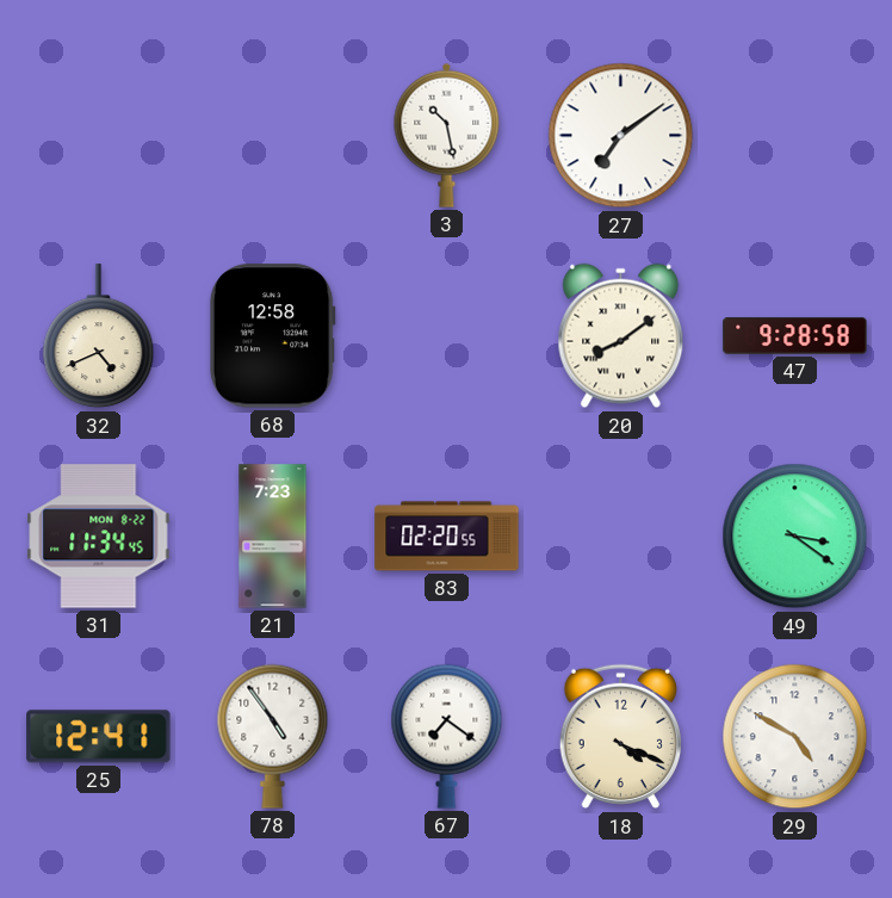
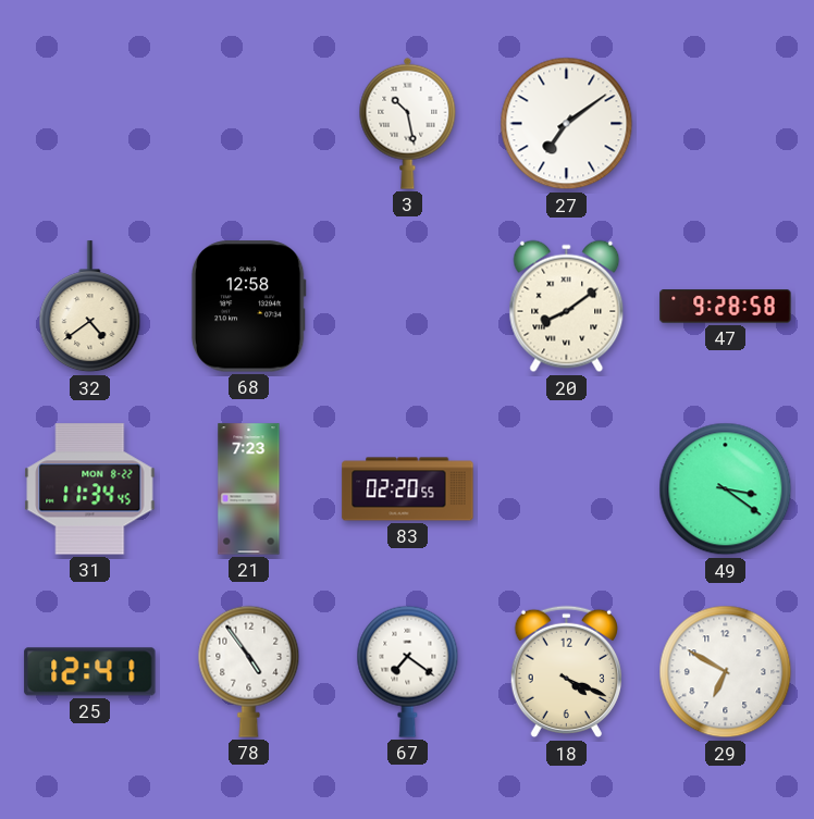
32: 4:41 -> 4:39
29: 4:50 -> 6:50
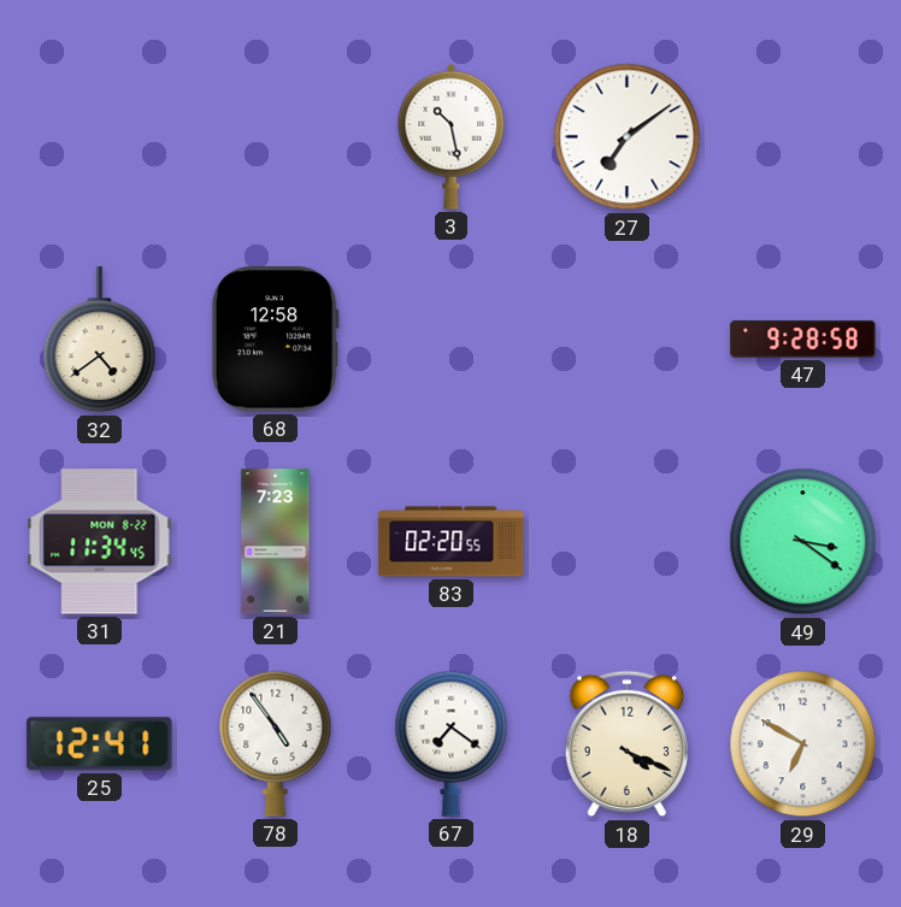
20: 8:09 -> none
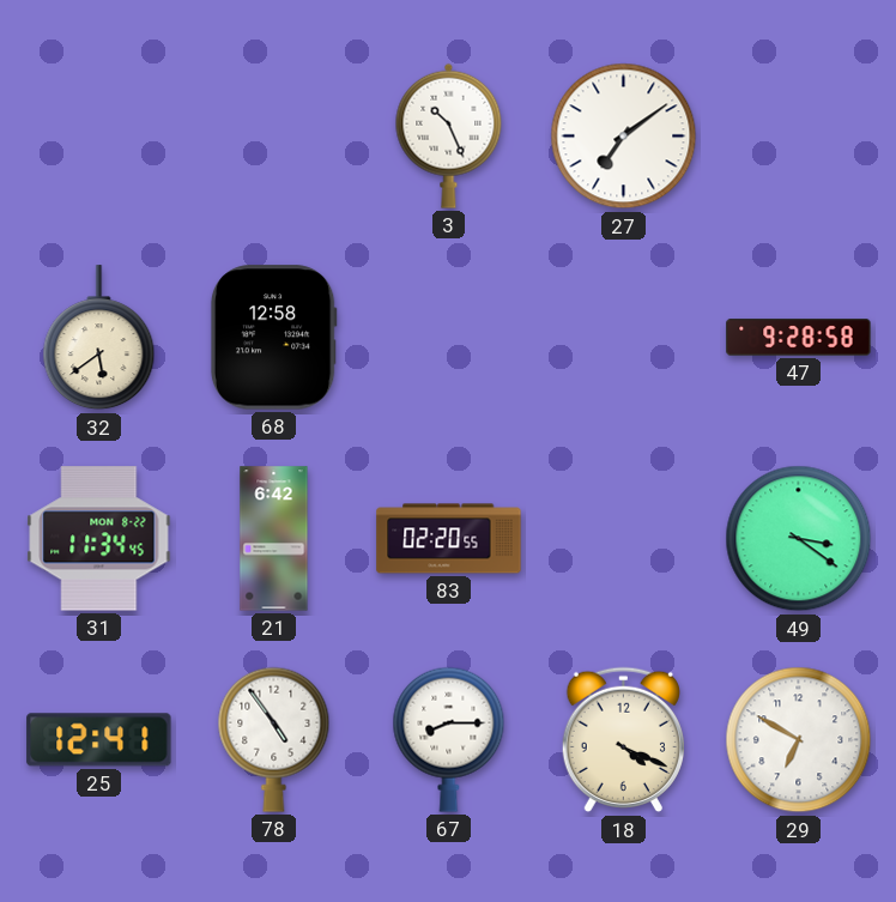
3: 10:28 -> 10:26
32: 4:39 -> 5:39
21: 7:23 -> 6:42
67: 7:21 -> 8:15
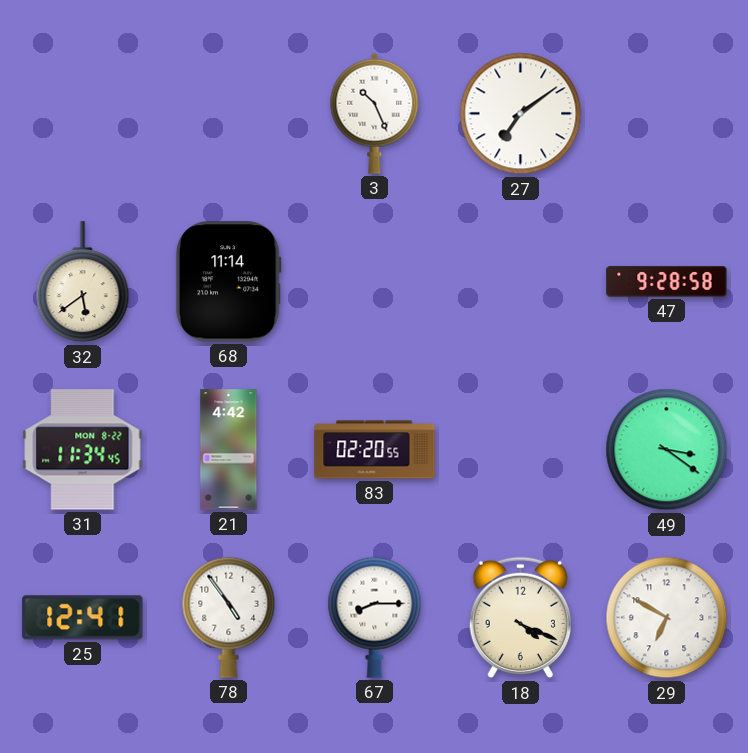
68: 12:58 -> 11:14
21: 6:42 -> 4:42
